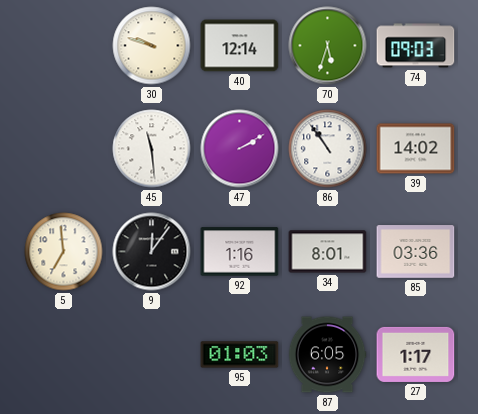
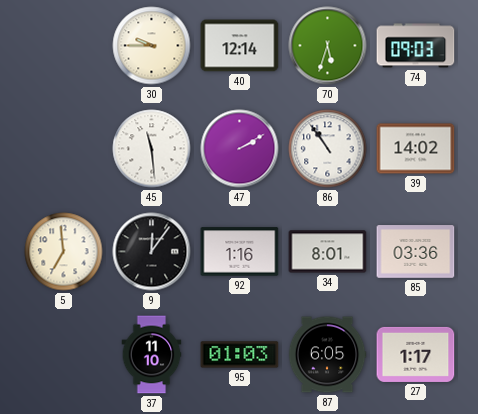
30: 9:48 -> 9:45
37: none -> 11:10
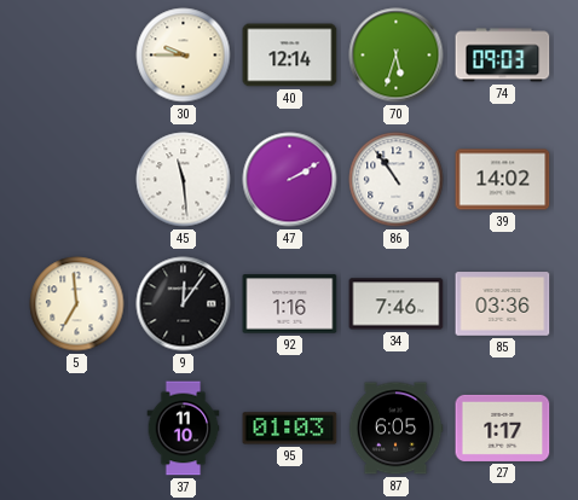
34: 8:01 -> 7:46
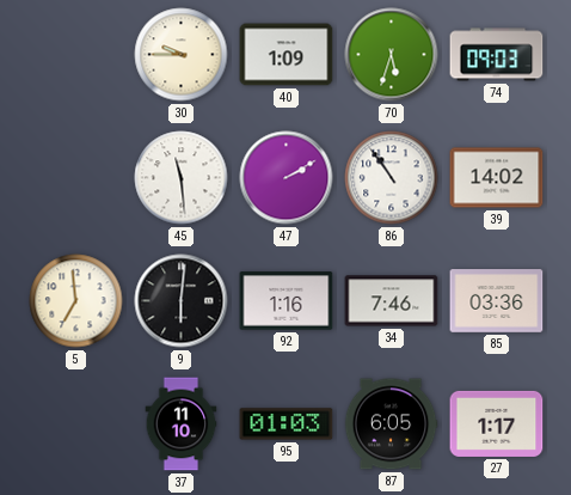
40: 12:14 -> 1:09
9: 12:06 -> 6:01
